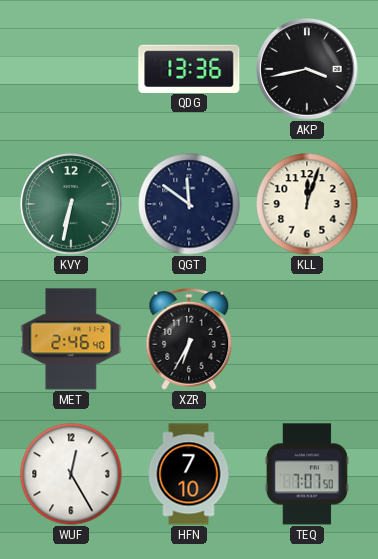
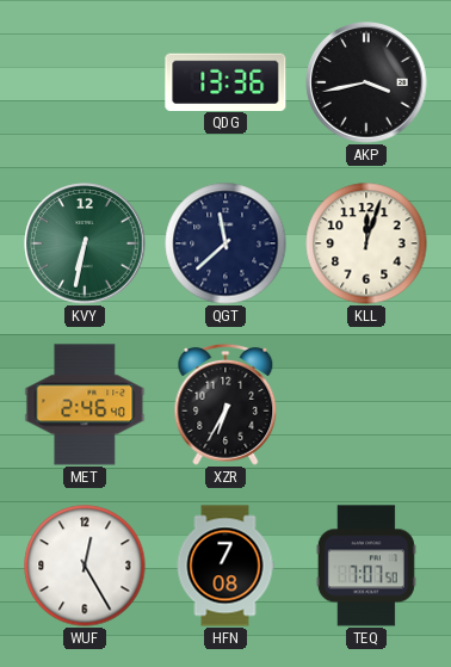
QGT: 11:51 -> 11:38
HFN: 7:10 -> 7:08
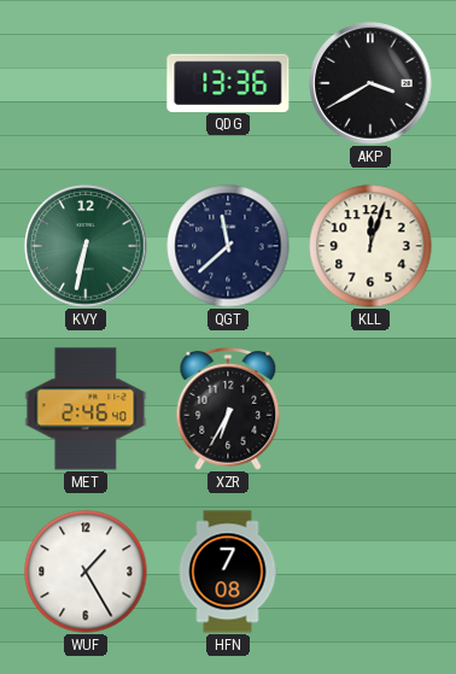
AKP: 3:43 -> 3:40
WUF: 12:25 -> 1:25
TEQ: 7:07 -> none
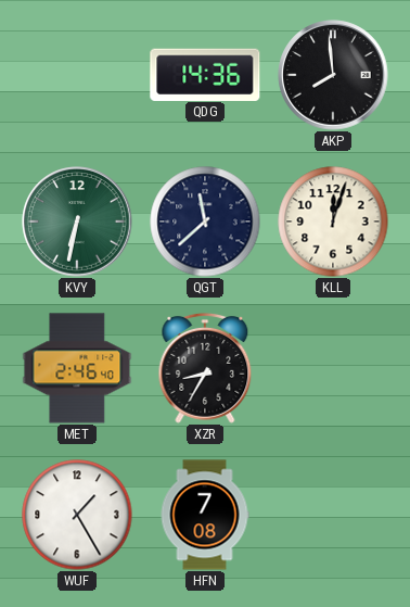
QDG: 13:36 -> 14:36
AKP: 3:40 -> 7:59
XZR: 6:35 -> 8:35
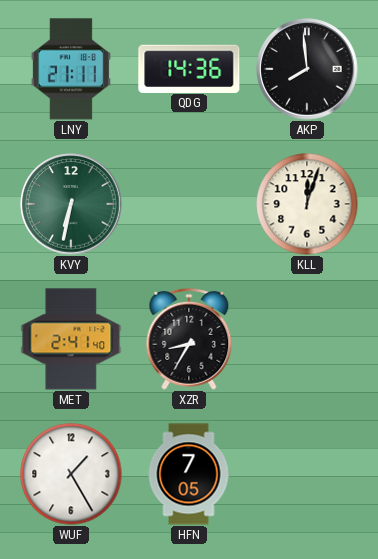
LNY: none -> 21:11
QGT: 11:38 -> none
MET: 2:46 -> 2:41
HFN: 7:08 -> 7:05
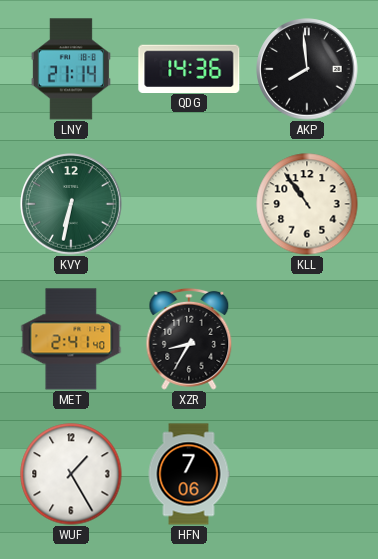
LNY: 21:11 -> 21:14
KLL: 12:03 -> 10:54
HFN: 7:05 -> 7:06
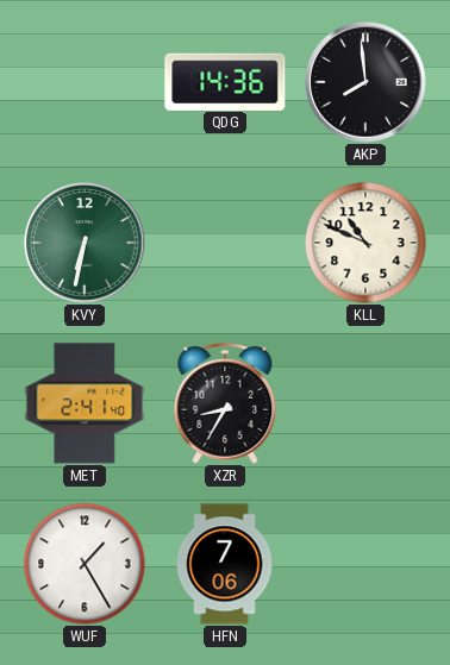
LNY: 21:14 -> none
KLL: 10:54 -> 10:49
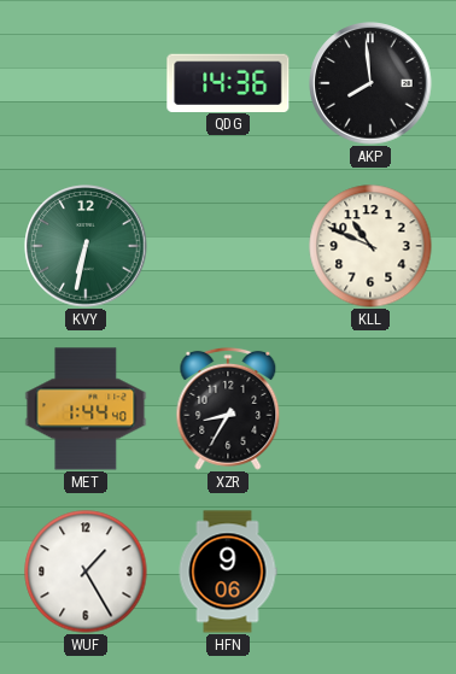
MET: 2:41 -> 1:44
HFN: 7:06 -> 9:06
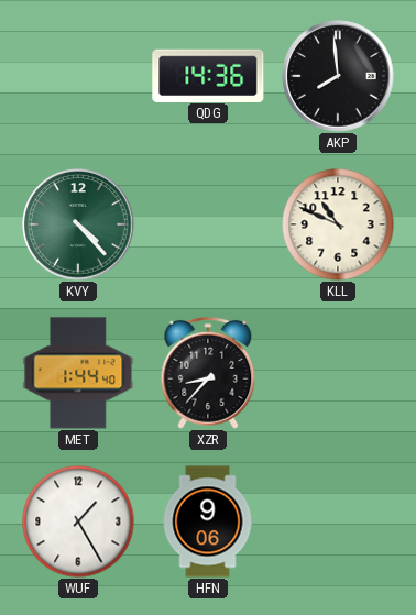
KVY: 6:32 -> 4:23
XZR: 8:35 -> 8:37
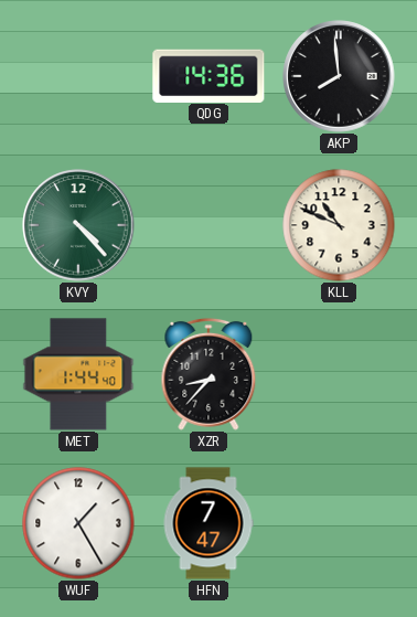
HFN: 9:06 -> 7:47
